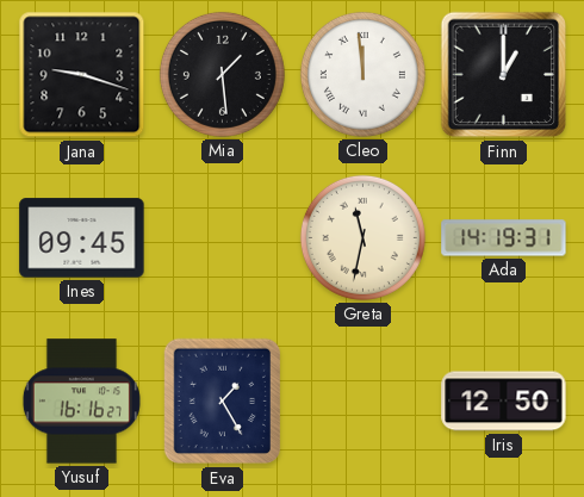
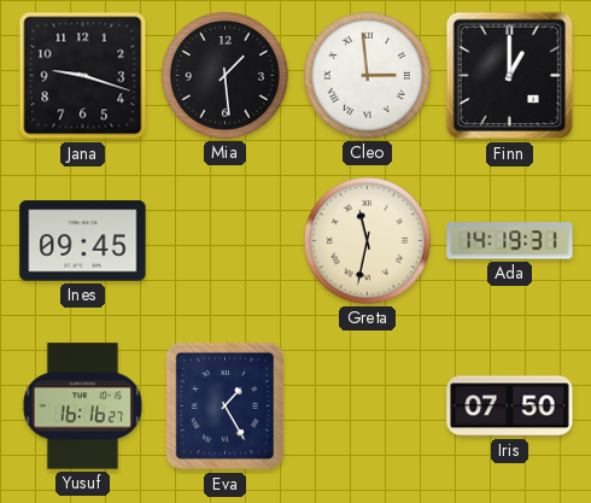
Cleo: 11:59 -> 2:59
Iris: 12:50 -> 07:50
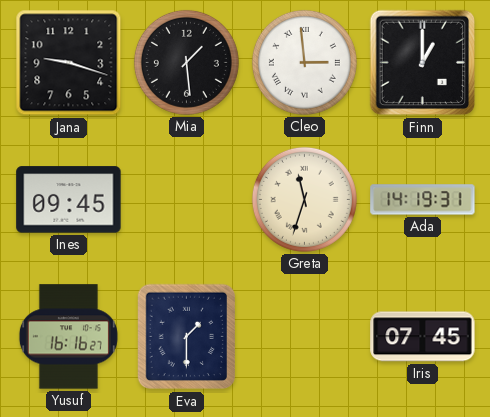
Greta: 11:32 -> 11:33
Eva: 1:25 -> 1:30
Iris: 07:50 -> 07:45
